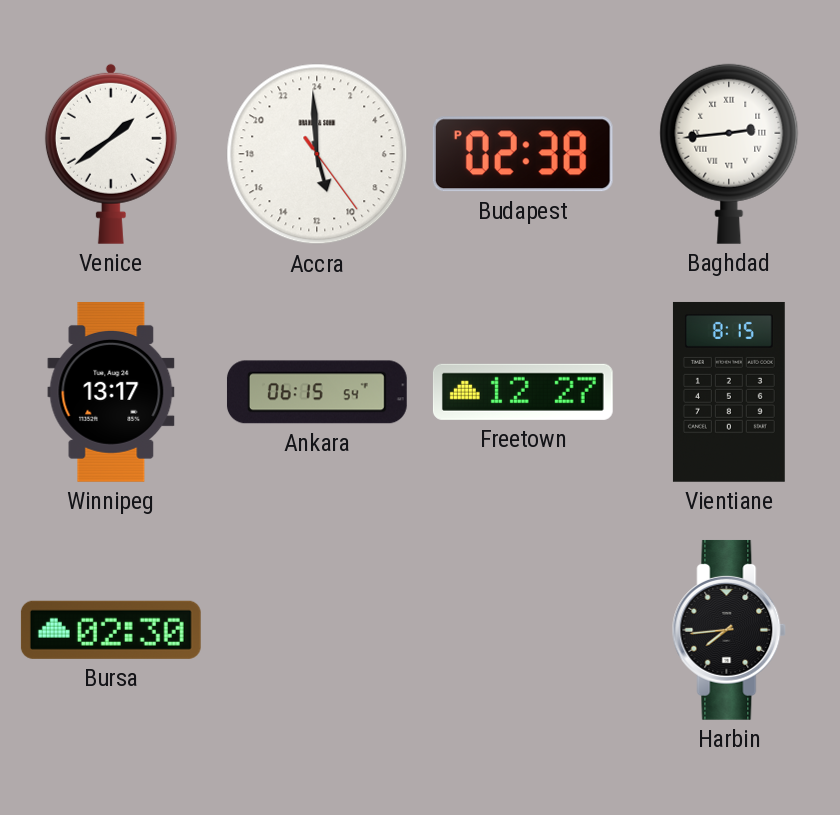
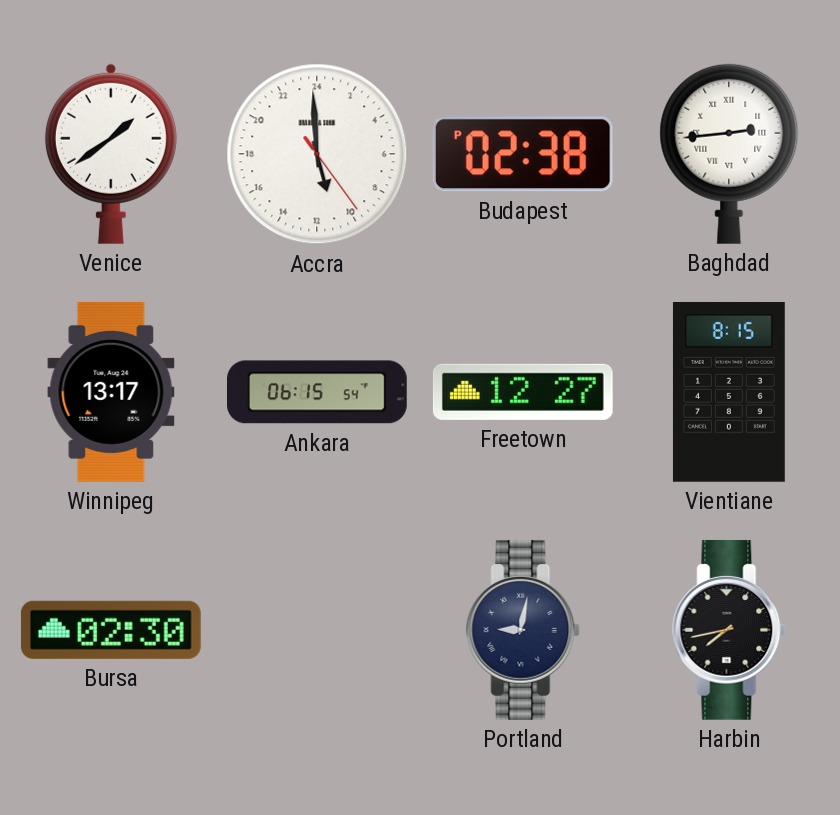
Portland: none -> 9:02
Harbin: 7:44 -> 7:43
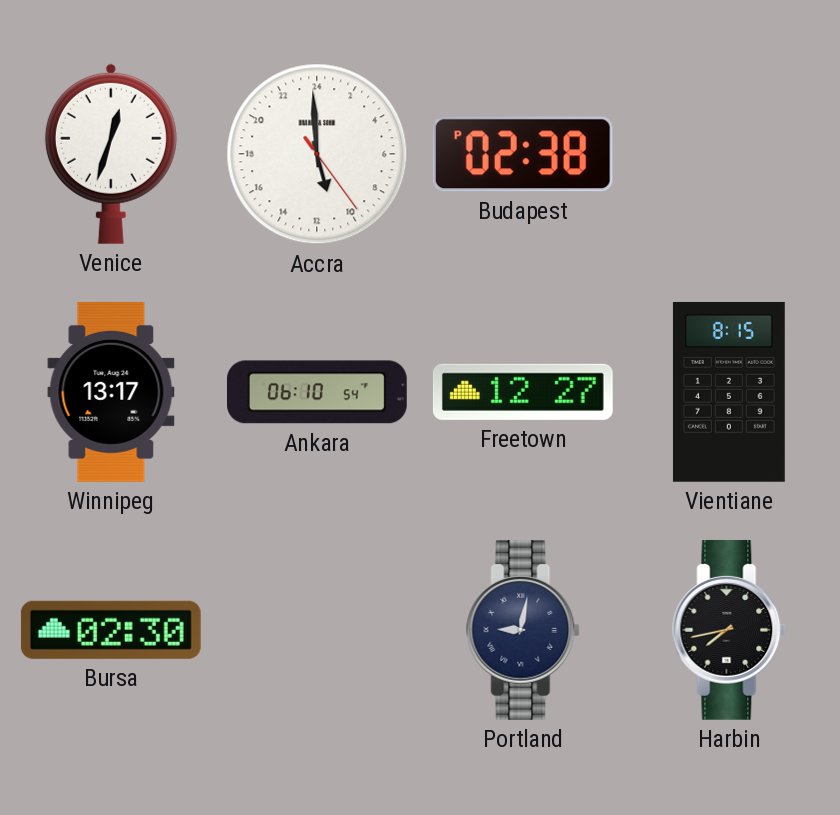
Venice: 1:39 -> 12:33
Baghdad: 2:44 -> none
Ankara: 06:15 -> 06:10
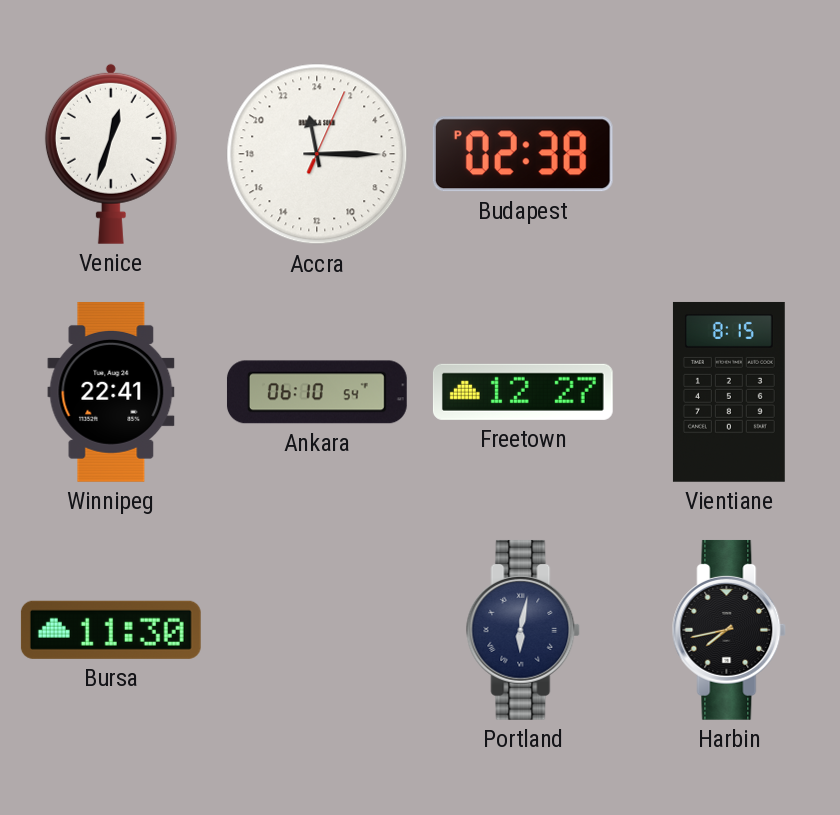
Accra: 10:59 -> 23:15
Winnipeg: 13:17 -> 22:41
Bursa: 02:30 -> 11:30
Portland: 9:02 -> 6:02
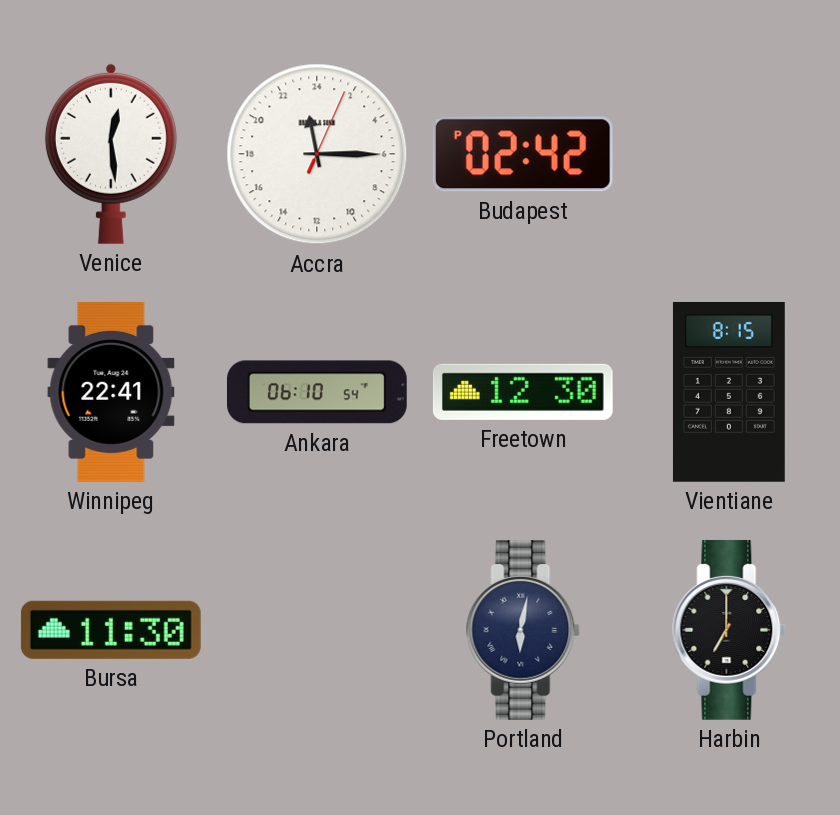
Venice: 12:33 -> 12:29
Budapest: 02:38 -> 02:42
Freetown: 12:27 -> 12:30
Harbin: 7:43 -> 7:00
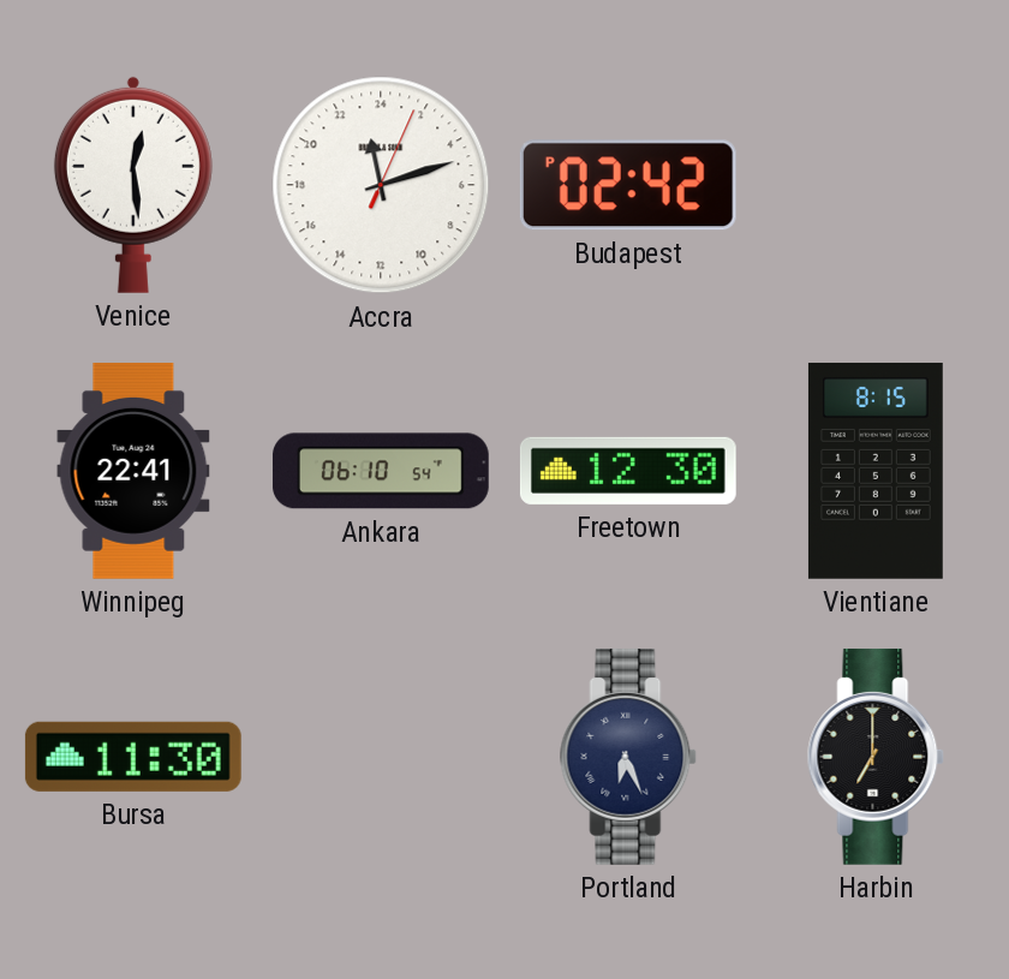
Accra: 23:15 -> 23:12
Portland: 6:02 -> 6:26
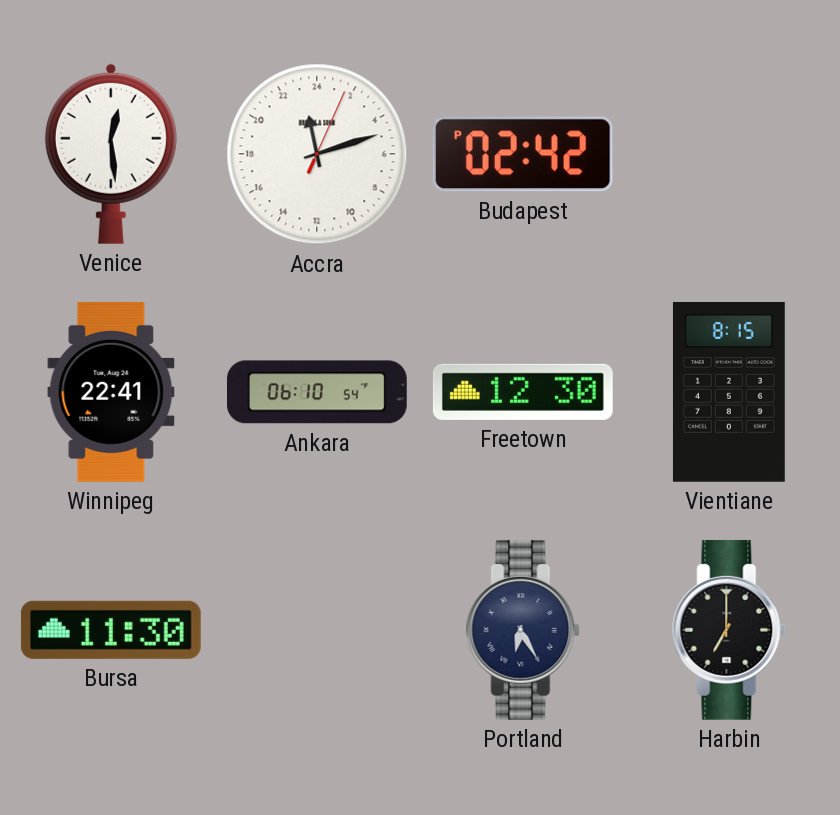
Portland: 6:26 -> 6:25
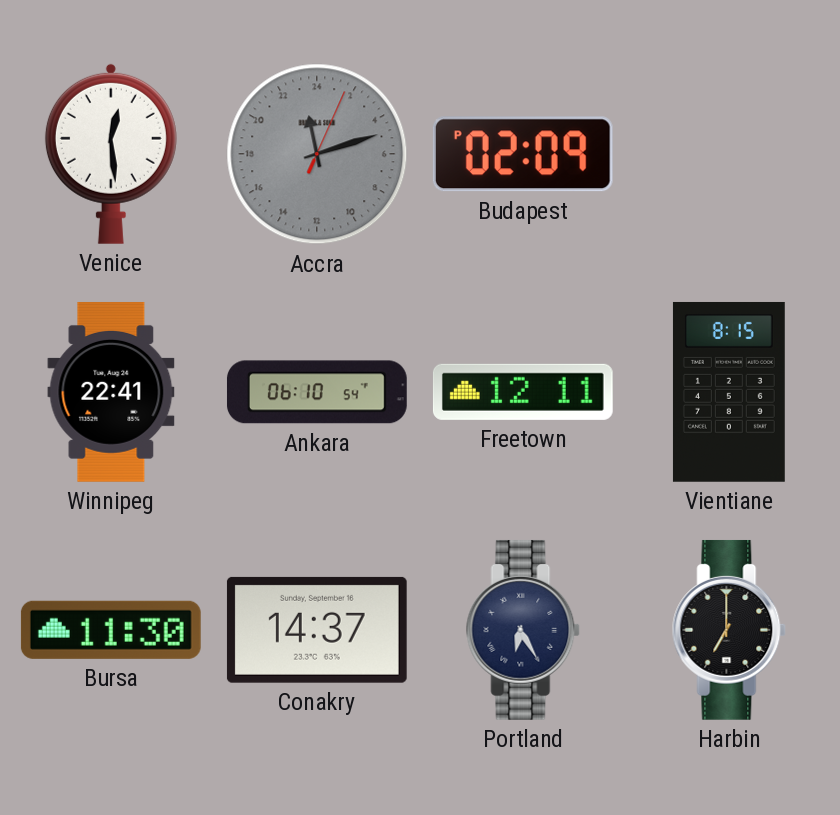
Accra dial: white -> grey
Budapest: 02:42 -> 02:09
Freetown: 12:30 -> 12:11
Conakry: none -> 14:37
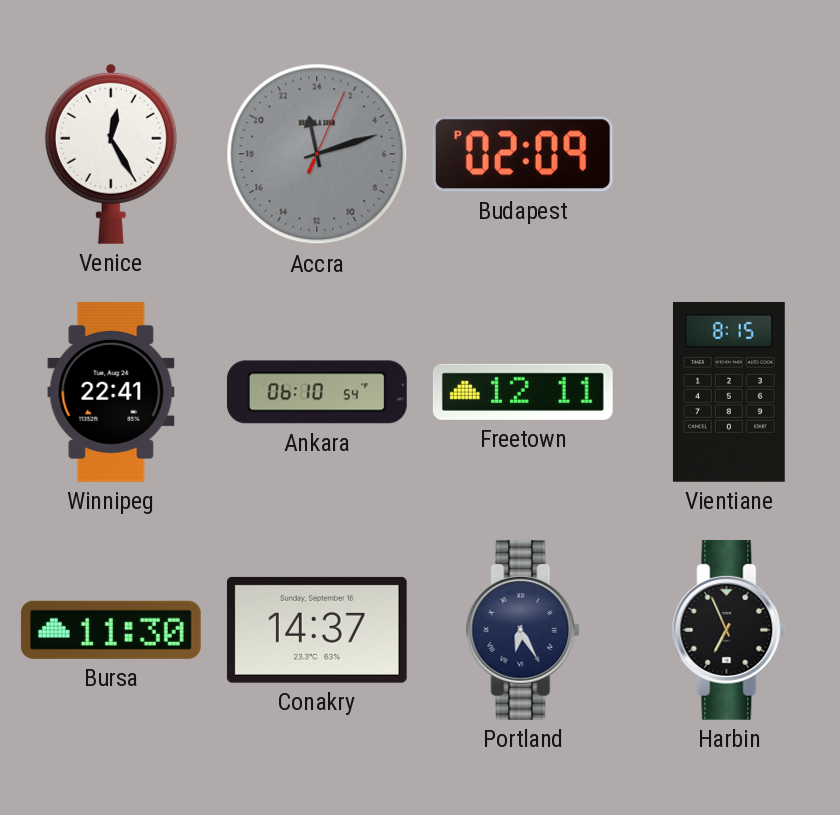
Venice: 12:29 -> 12:25
Harbin: 7:00 -> 6:56
